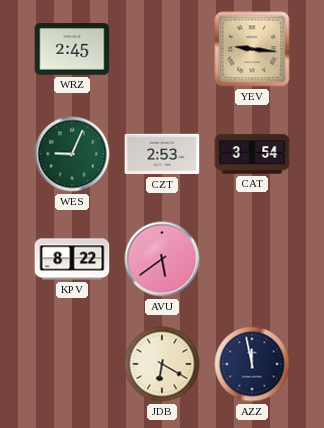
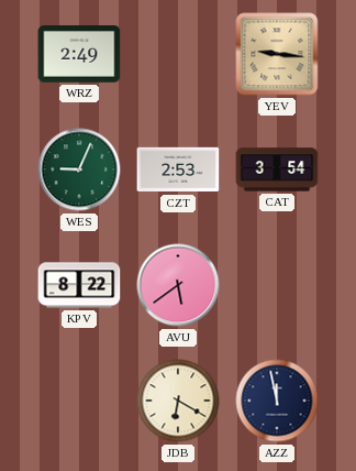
WRZ: 2:45 -> 2:49
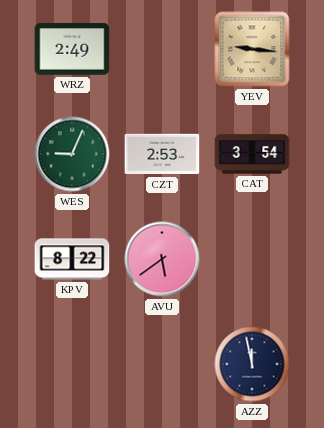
JDB: 6:20 -> none
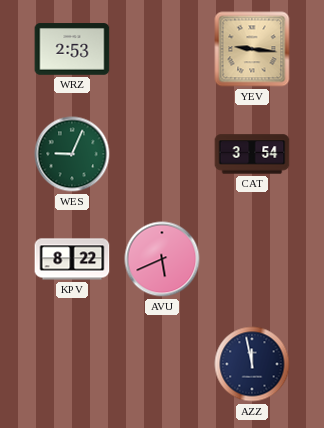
WRZ: 2:49 -> 2:53
CZT: 2:53 -> none
AVU: 5:39 -> 5:41
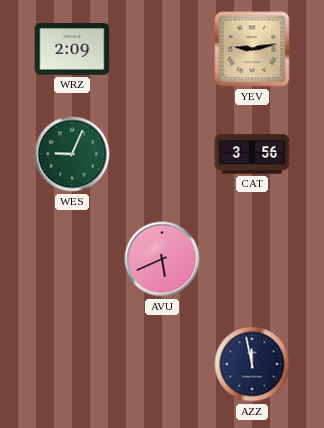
WRZ: 2:53 -> 2:09
YEV: 9:16 -> 9:13
CAT: 3:54 -> 3:56
KPV: 8:22 -> none
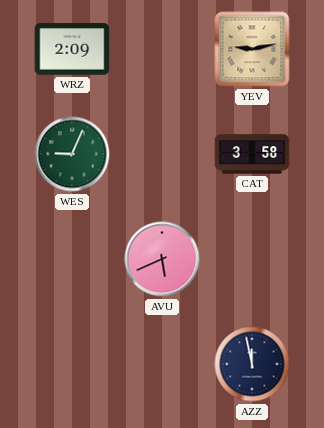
CAT: 3:56 -> 3:58
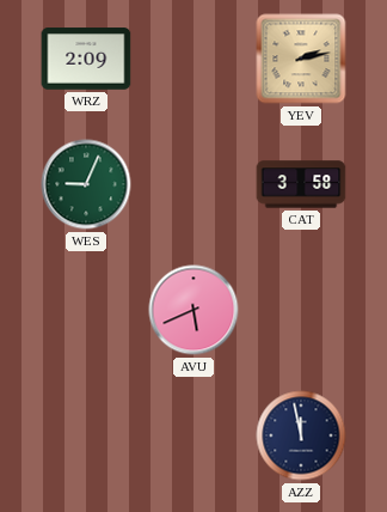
YEV: 9:13 -> 2:13
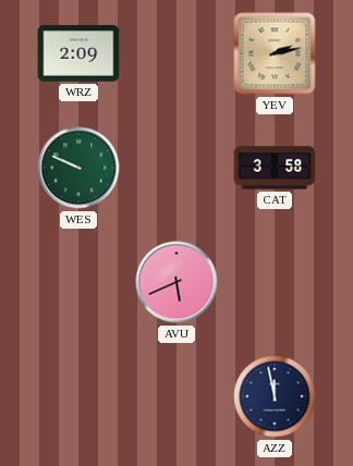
WES: 9:04 -> 9:49
